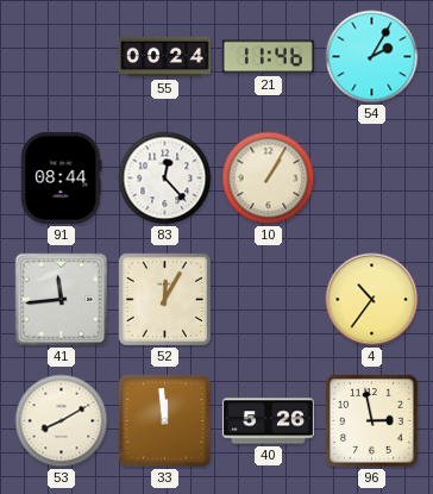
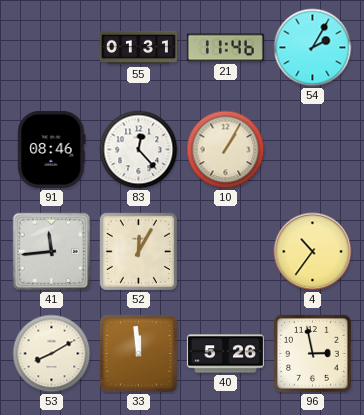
55: 00:24 -> 01:31
91: 08:44 -> 08:46
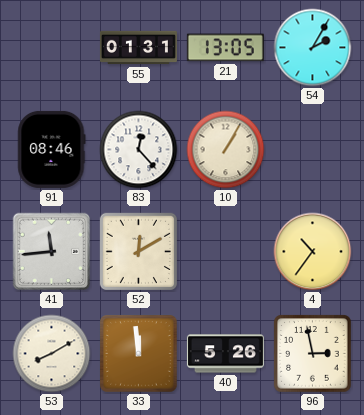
21: 11:46 -> 13:05
52: 12:05 -> 12:10
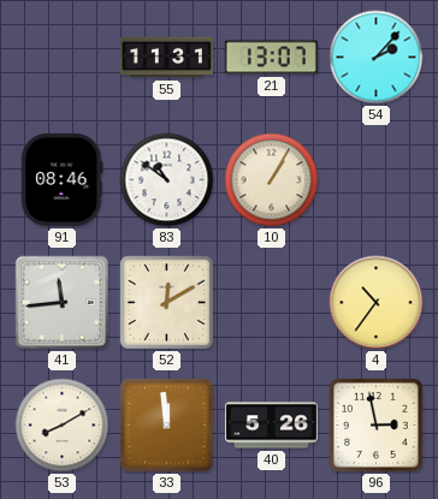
55: 01:31 -> 11:31
21: 13:05 -> 13:07
54: 2:05 -> 2:07
83: 12:23 -> 10:51
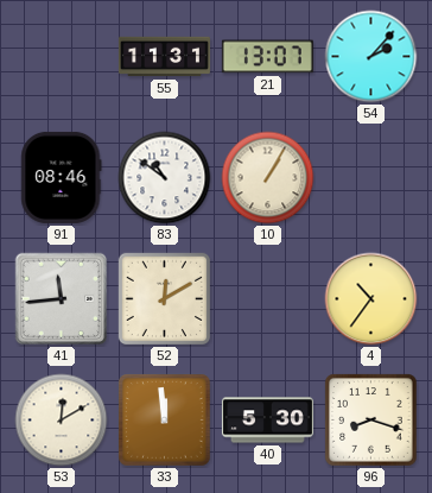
53: 8:10 -> 12:10
40: 5:26 -> 5:30
96: 2:58 -> 8:18
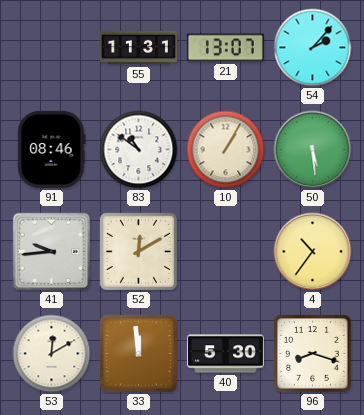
50: none -> 5:29
41: 11:44 -> 9:44
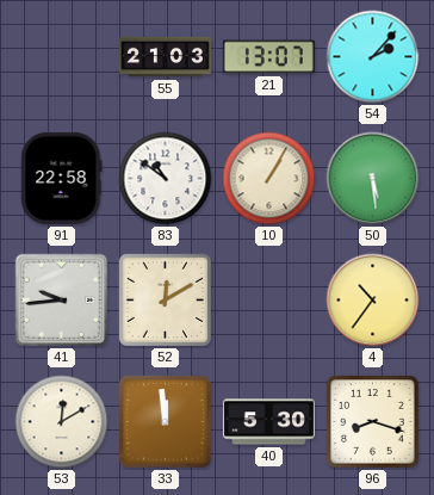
55: 11:31 -> 21:03
91: 08:46 -> 22:58
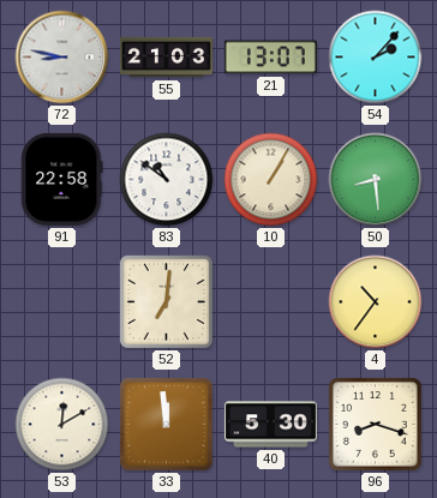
72: none -> 8:47
50: 5:29 -> 8:29
41: 9:44 -> none
52: 12:10 -> 7:01
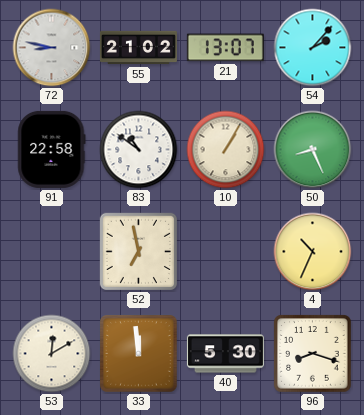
55: 21:03 -> 21:02
50: 8:29 -> 8:26
52: 7:01 -> 6:58
4: 10:36 -> 10:34
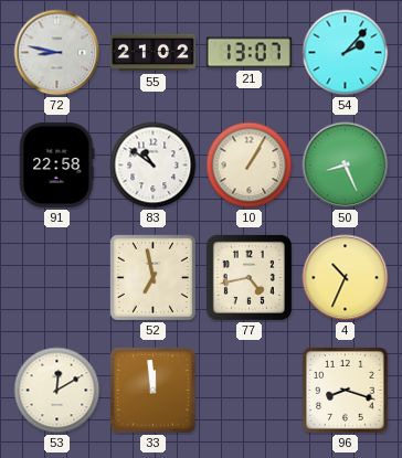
77: none -> 4:43
40: 5:30 -> none
